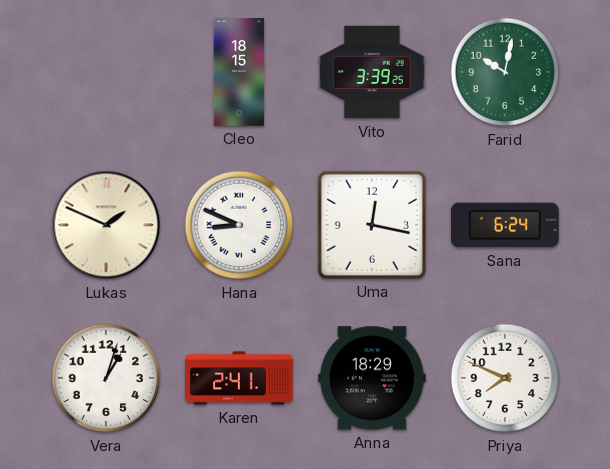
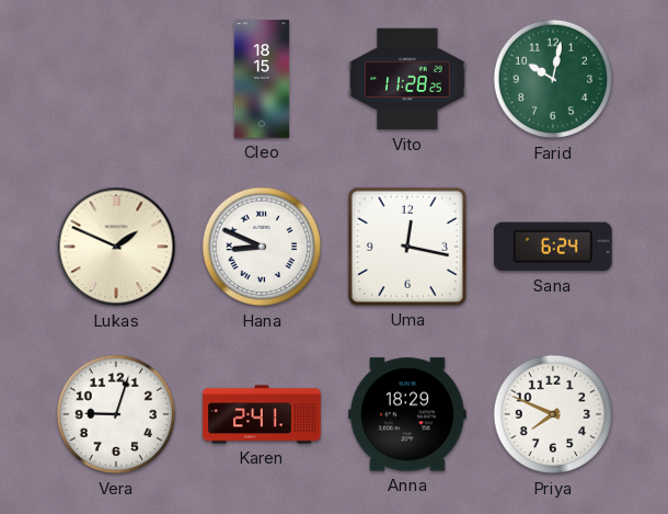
Vito: 3:39 -> 11:28
Vera: 1:03 -> 9:03
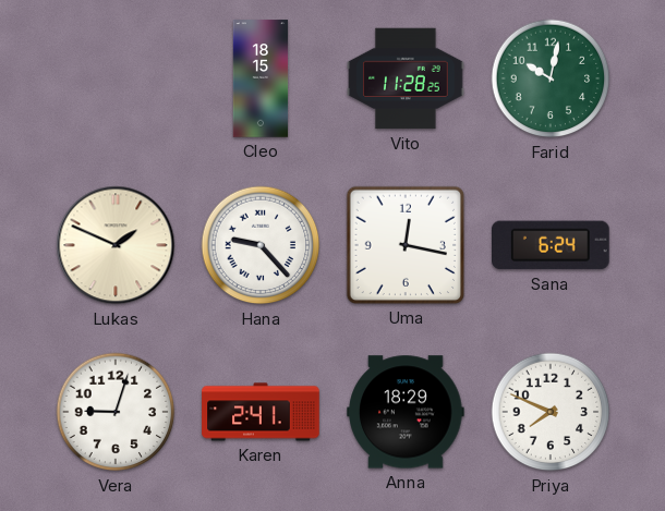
Hana: 8:49 -> 9:23
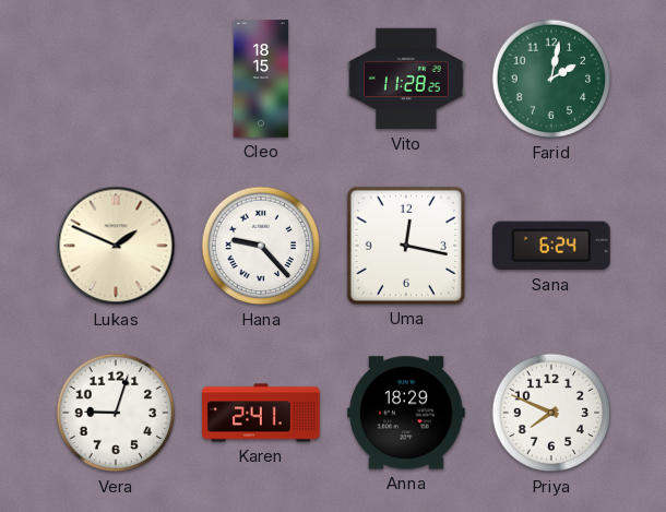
Farid: 10:02 -> 2:02
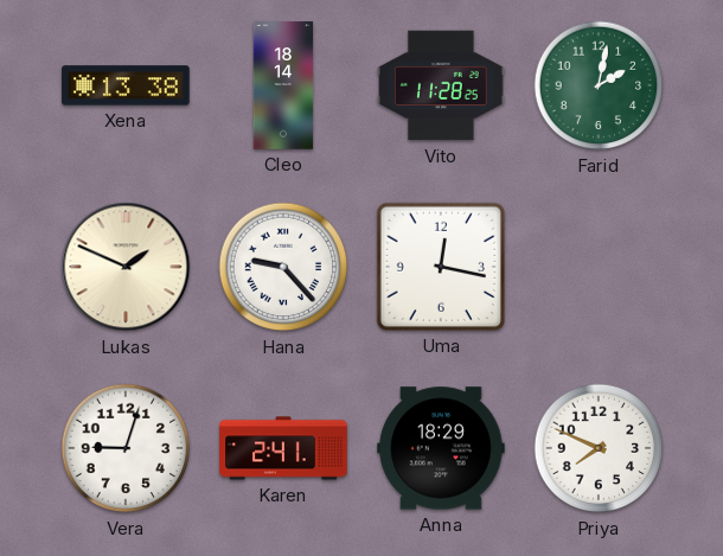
Xena: none -> 13:38
Cleo: 18:15 -> 18:14
Sana: 6:24 -> none
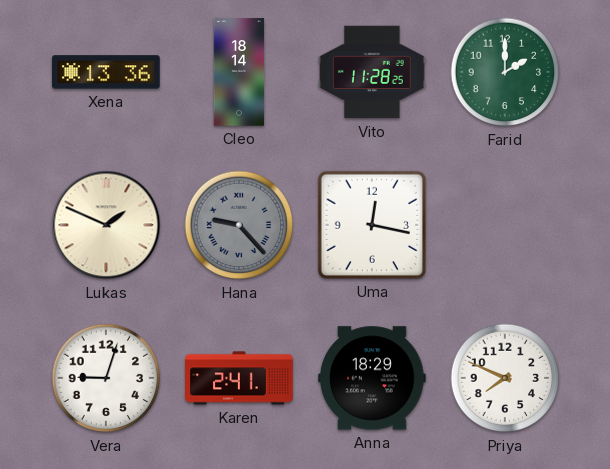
Xena: 13:38 -> 13:36
Farid: 2:02 -> 2:00
Hana dial: white -> grey
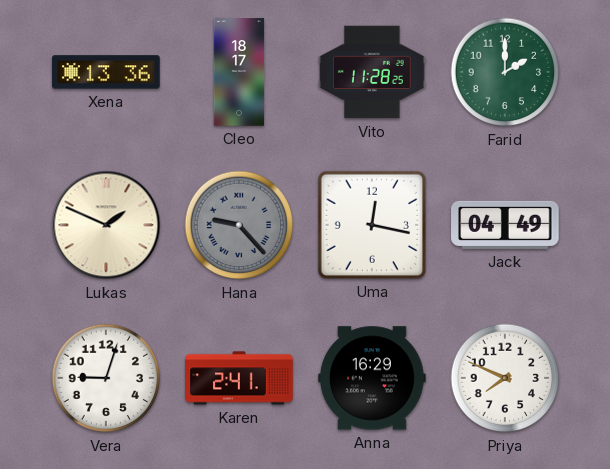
Cleo: 18:14 -> 18:17
Jack: none -> 04:49
Anna: 18:29 -> 16:29
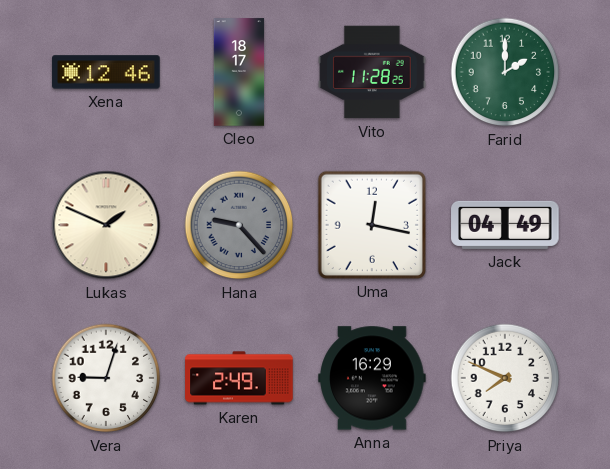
Xena: 13:36 -> 12:46
Karen: 2:41 -> 2:49
